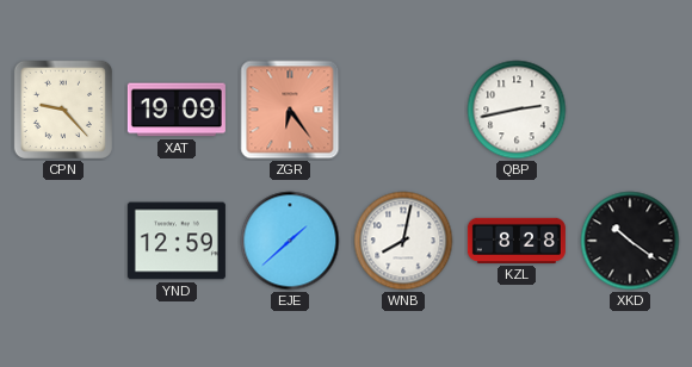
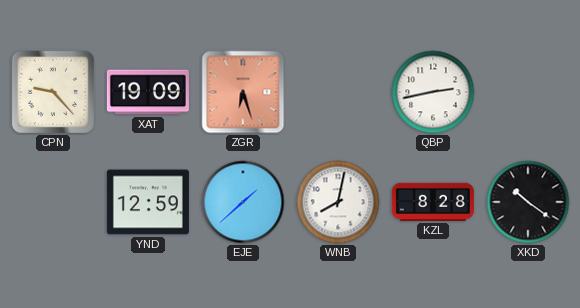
ZGR: 6:24 -> 6:27
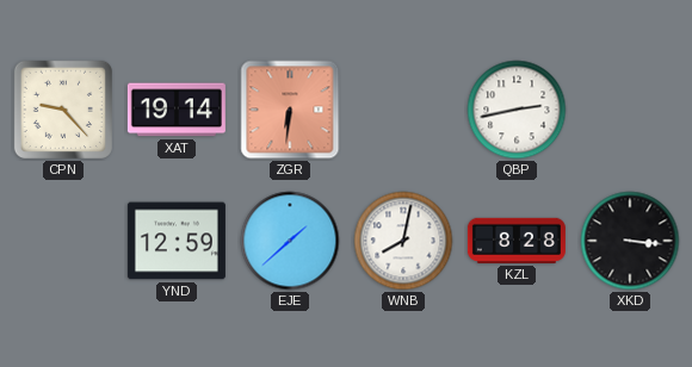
XAT: 19:09 -> 19:14
ZGR: 6:27 -> 6:31
XKD: 10:21 -> 3:16
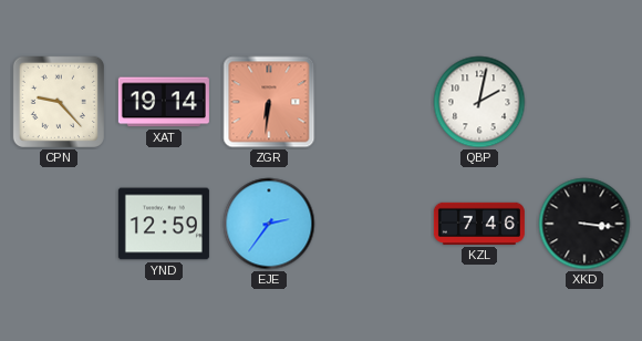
QBP: 2:43 -> 2:02
EJE: 1:38 -> 2:36
WNB: 8:02 -> none
KZL: 8:28 -> 7:46
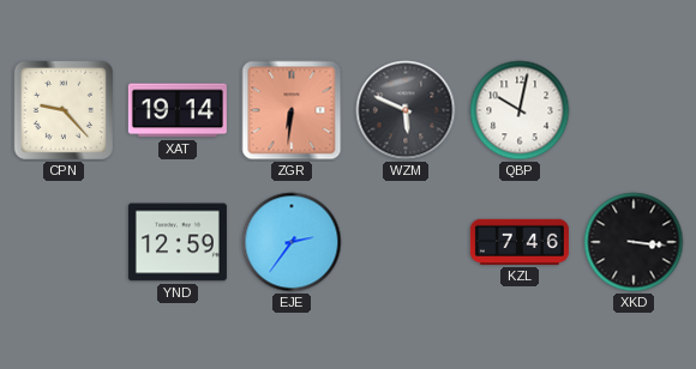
WZM: none -> 5:49
QBP: 2:02 -> 10:02
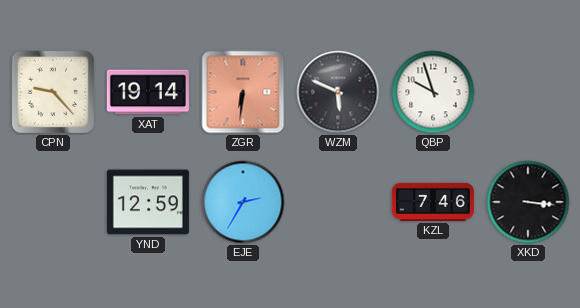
QBP: 10:02 -> 9:57
EJE: 2:36 -> 2:35
